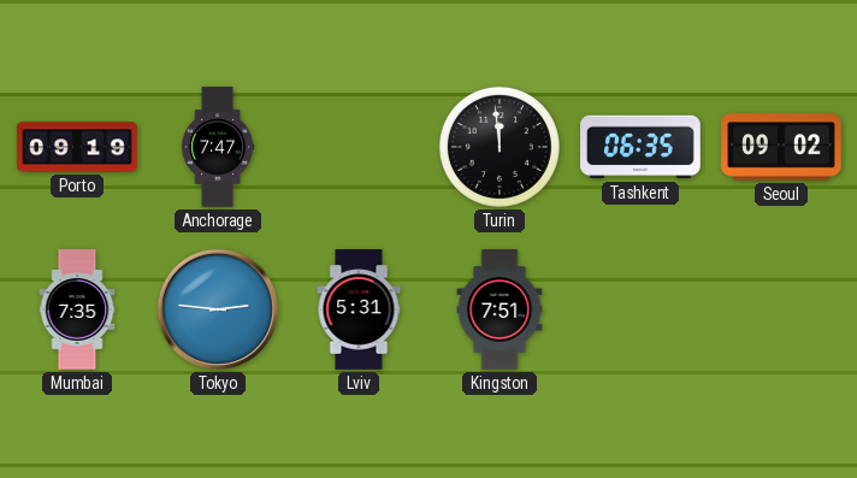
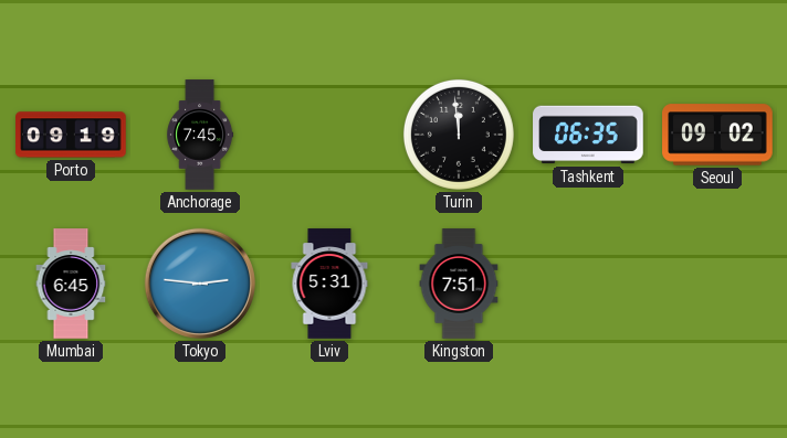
Anchorage: 7:47 -> 7:45
Mumbai: 7:35 -> 6:45
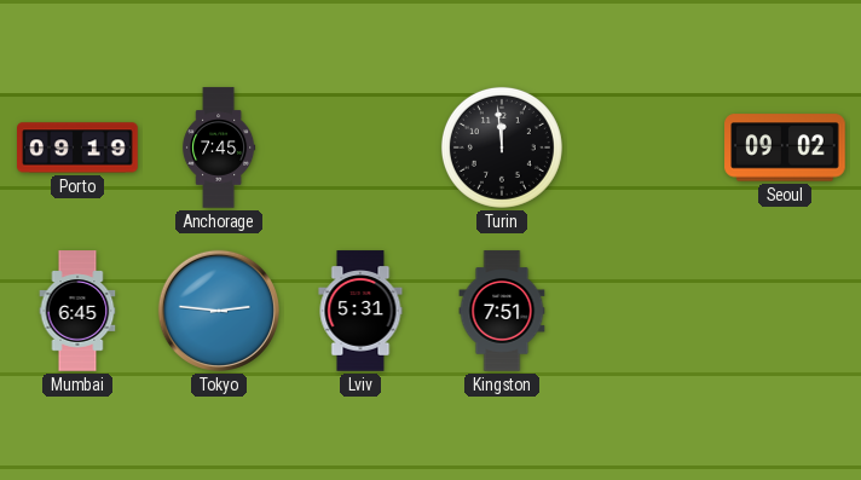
Tashkent: 06:35 -> none
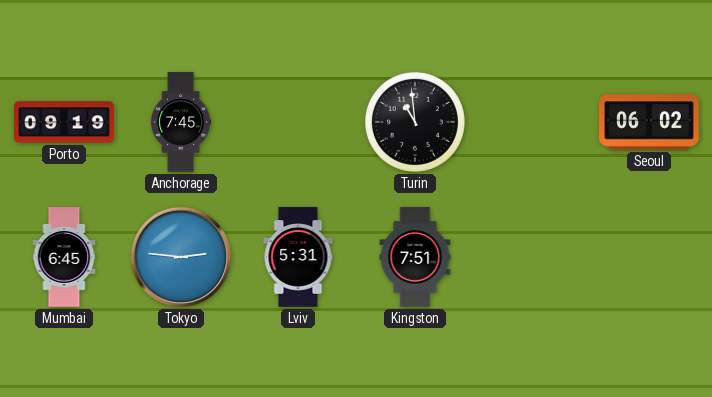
Turin: 11:59 -> 10:59
Seoul: 09:02 -> 06:02
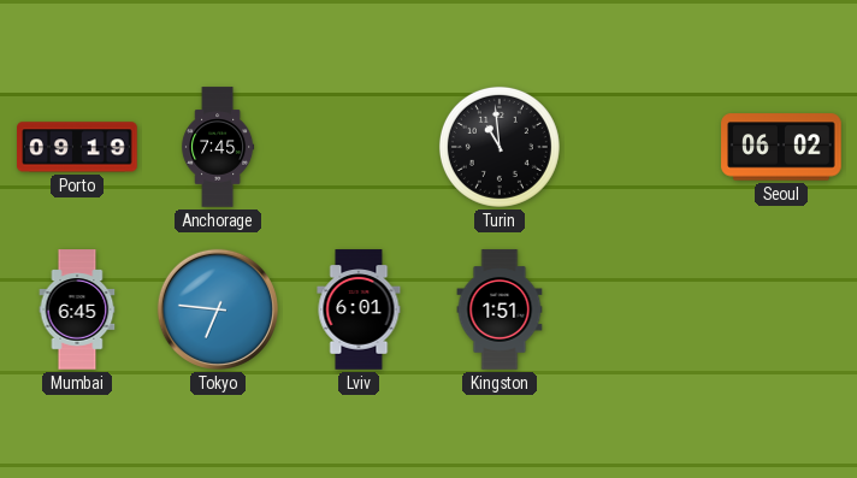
Tokyo: 2:46 -> 6:46
Lviv: 5:31 -> 6:01
Kingston: 7:51 -> 1:51
